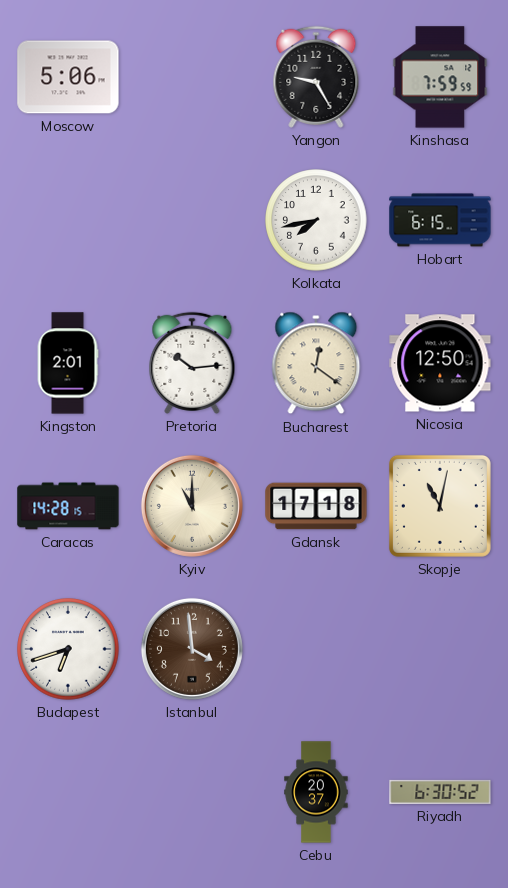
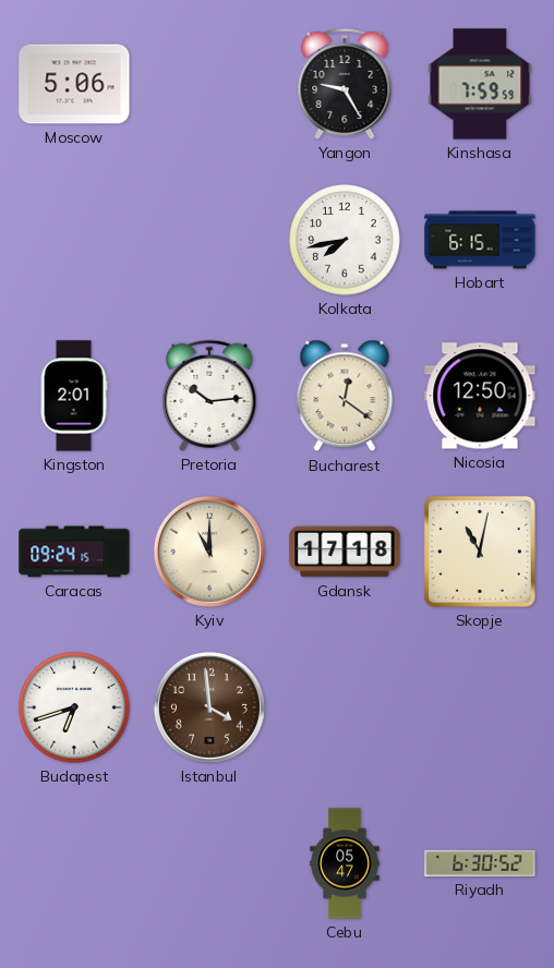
Caracas: 14:28 -> 09:24
Cebu: 20:37 -> 05:47
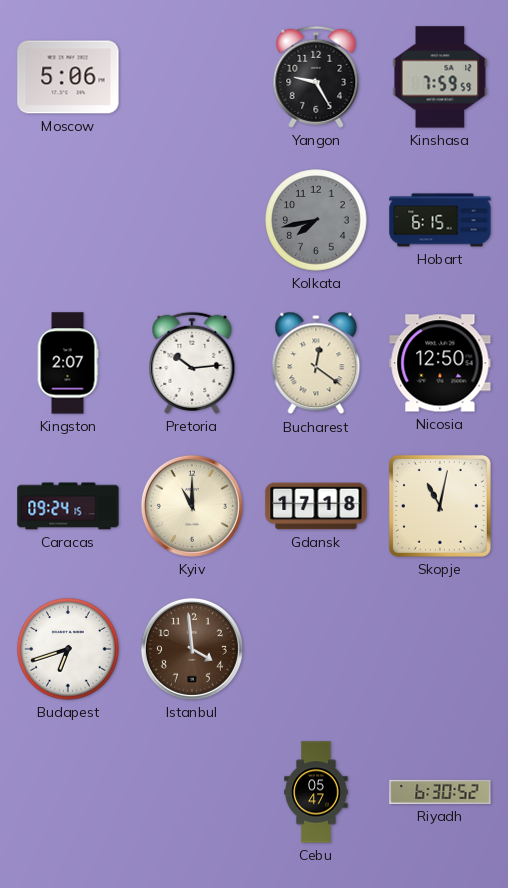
Kolkata dial: white -> grey
Kingston: 2:01 -> 2:07
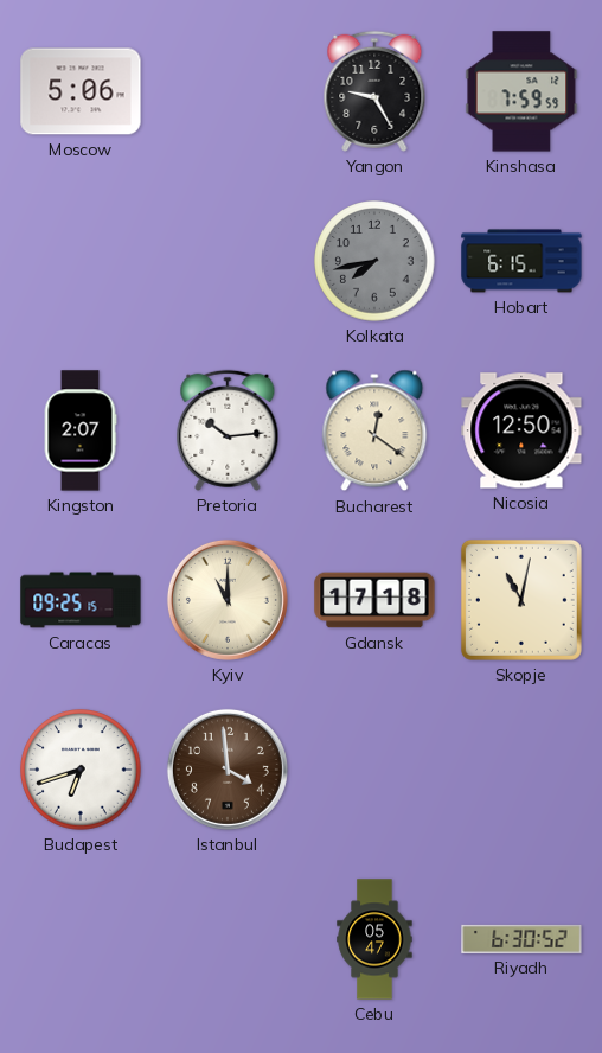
Caracas: 09:24 -> 09:25
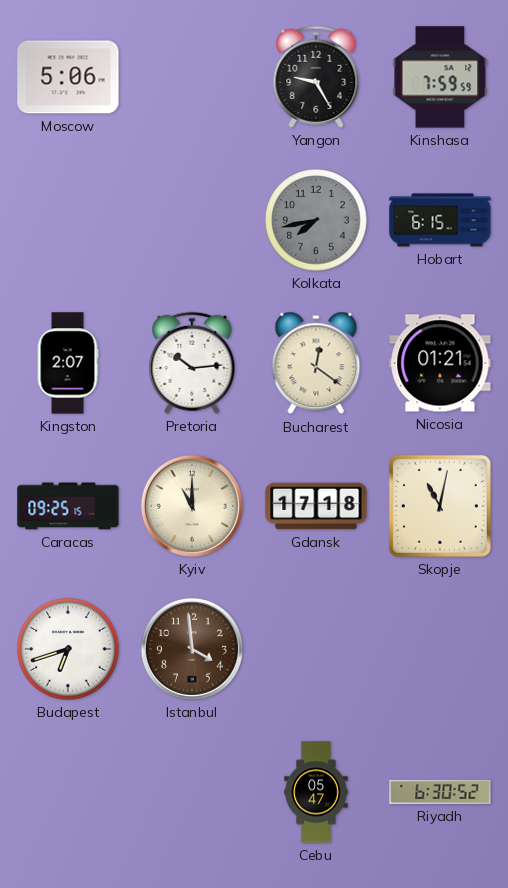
Nicosia: 12:50 -> 01:21
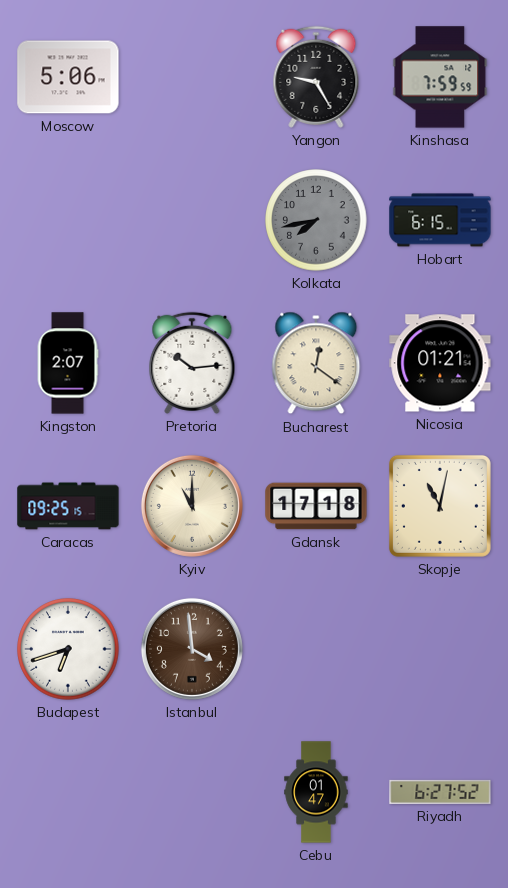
Cebu: 05:47 -> 01:47
Riyadh: 6:30 -> 6:27
